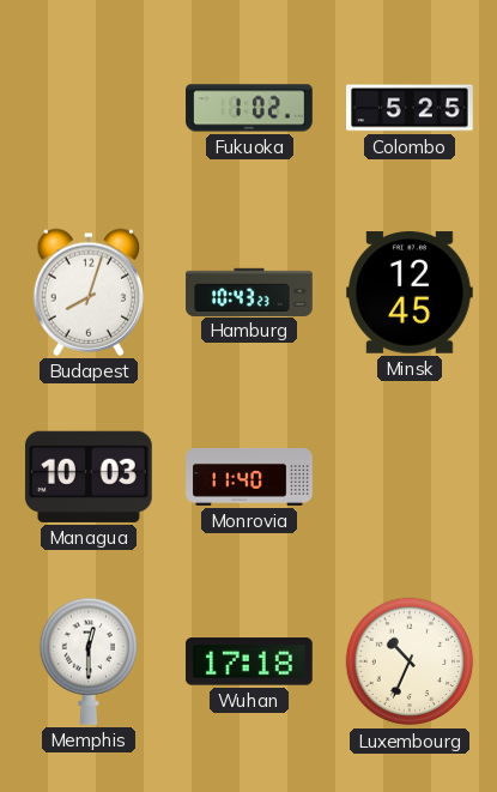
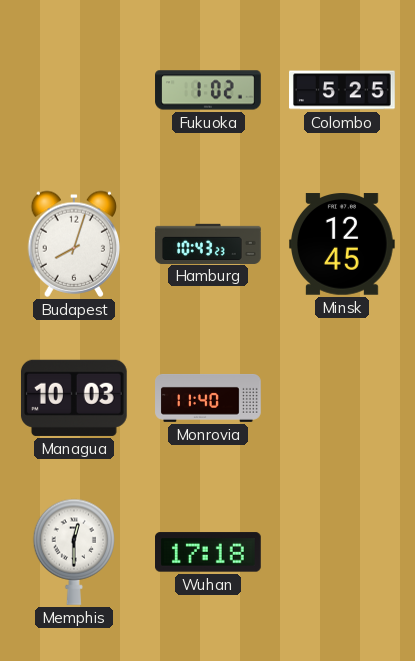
Luxembourg: 10:34 -> none
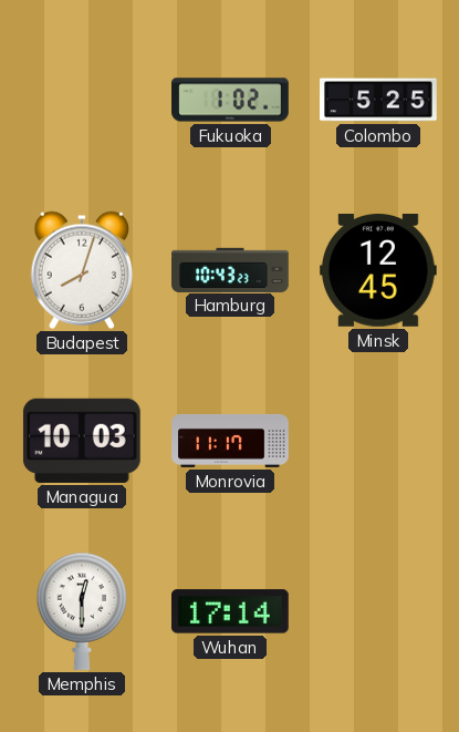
Monrovia: 11:40 -> 11:17
Wuhan: 17:18 -> 17:14
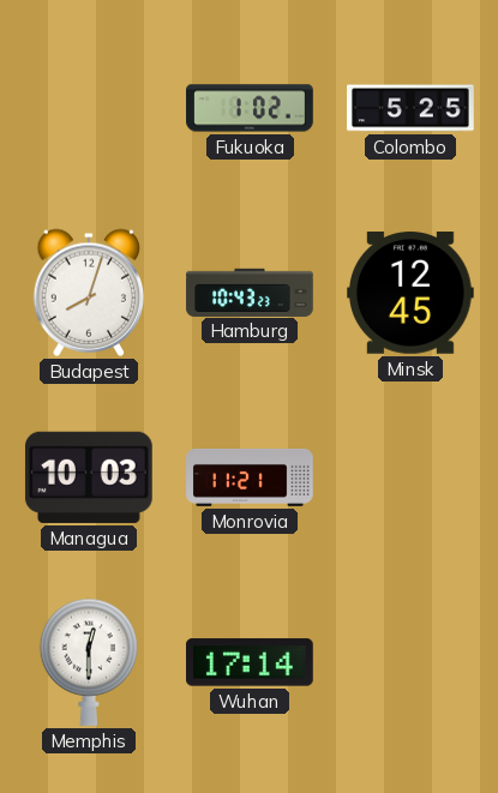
Monrovia: 11:17 -> 11:21
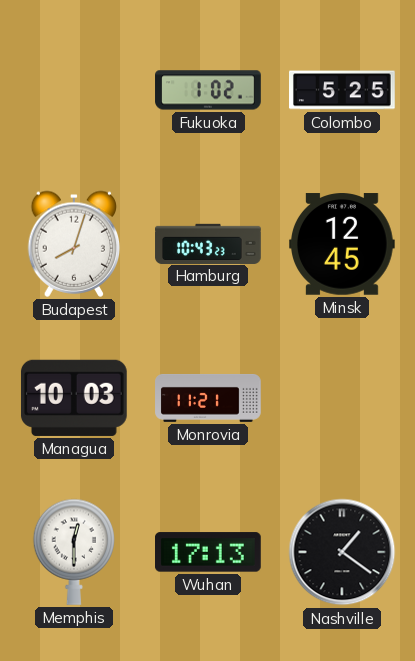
Wuhan: 17:14 -> 17:13
Nashville: none -> 1:21
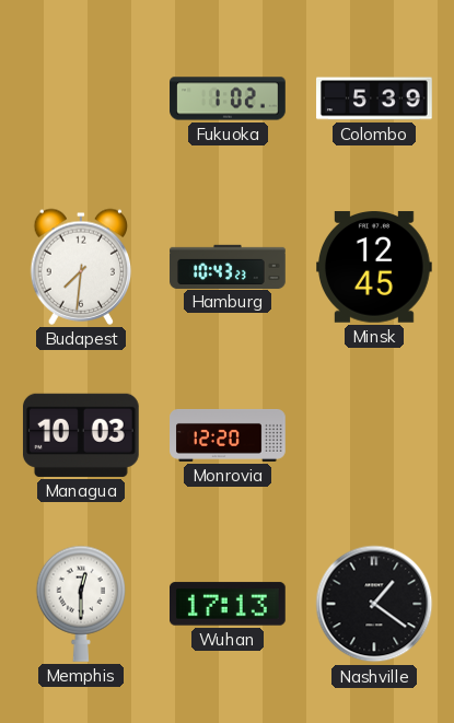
Colombo: 5:25 -> 5:39
Budapest: 8:03 -> 7:31
Monrovia: 11:21 -> 12:20
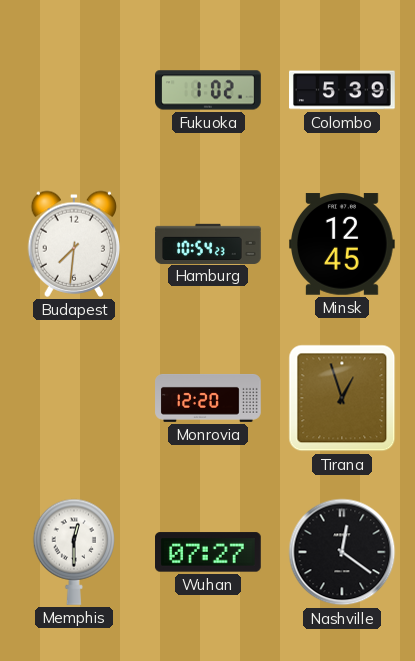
Hamburg: 10:43 -> 10:54
Managua: 10:03 -> none
Tirana: none -> 12:57
Wuhan: 17:13 -> 07:27
Nashville: 1:21 -> 12:21
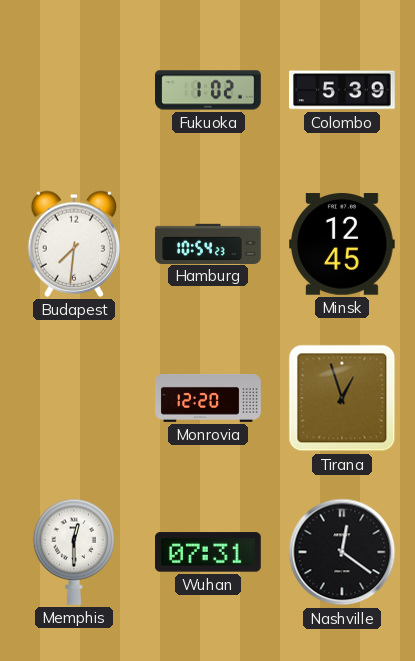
Wuhan: 07:27 -> 07:31
